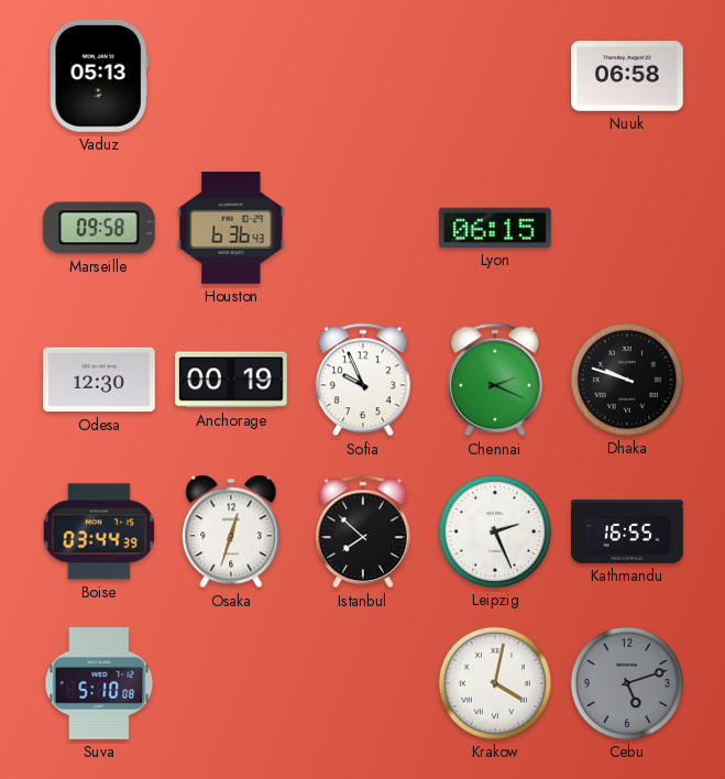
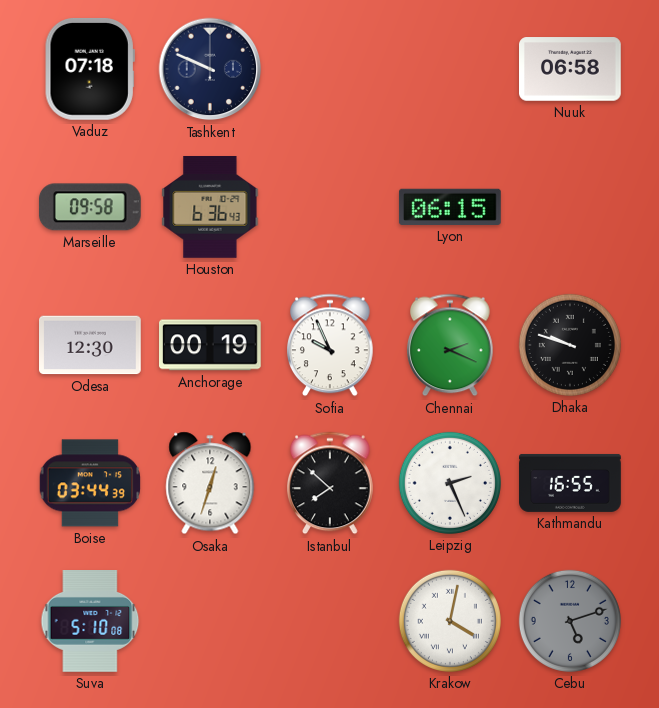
Vaduz: 05:13 -> 07:18
Tashkent: none -> 9:49
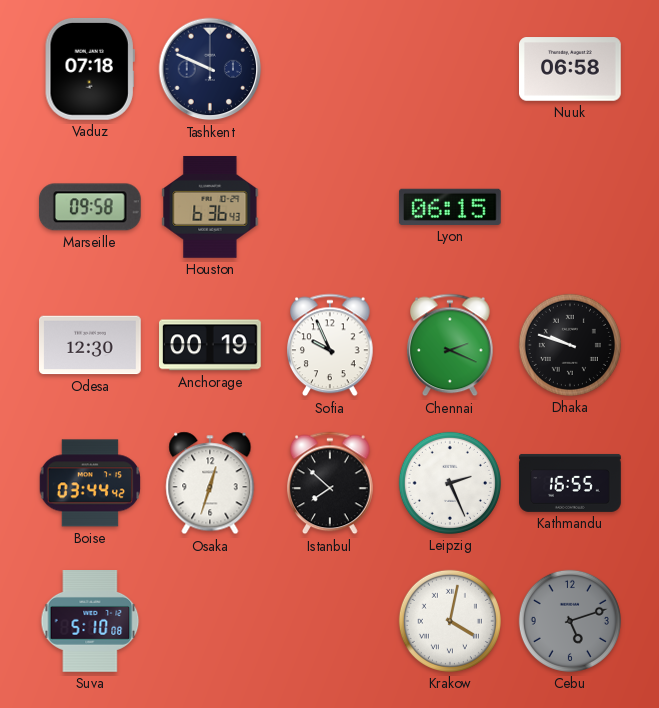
Boise: 03:44:39 -> 03:44:42
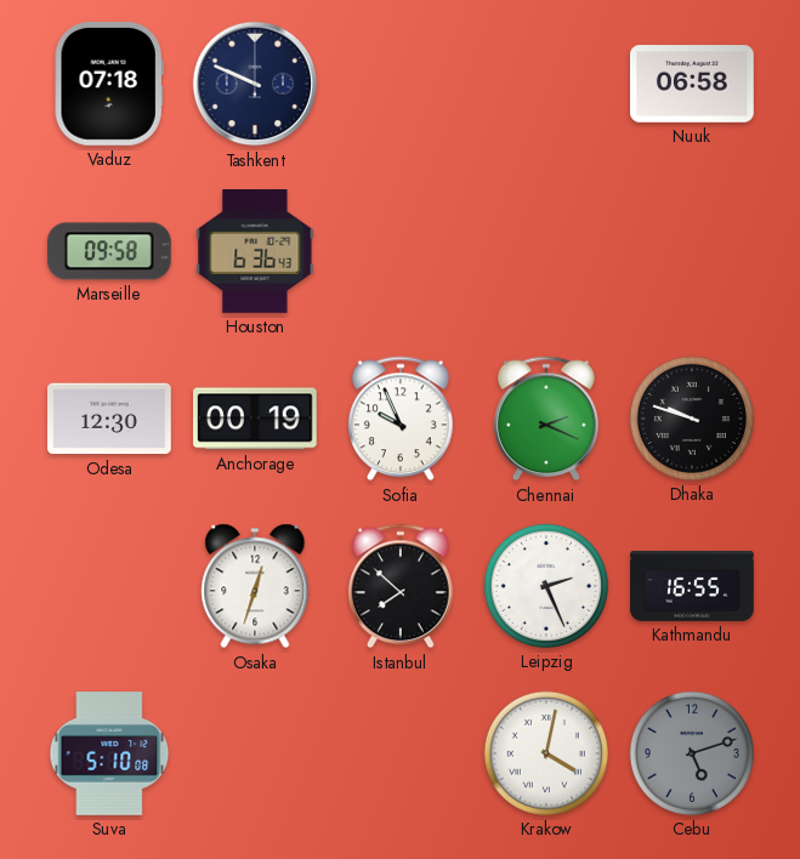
Lyon: 06:15 -> none
Boise: 03:44 -> none
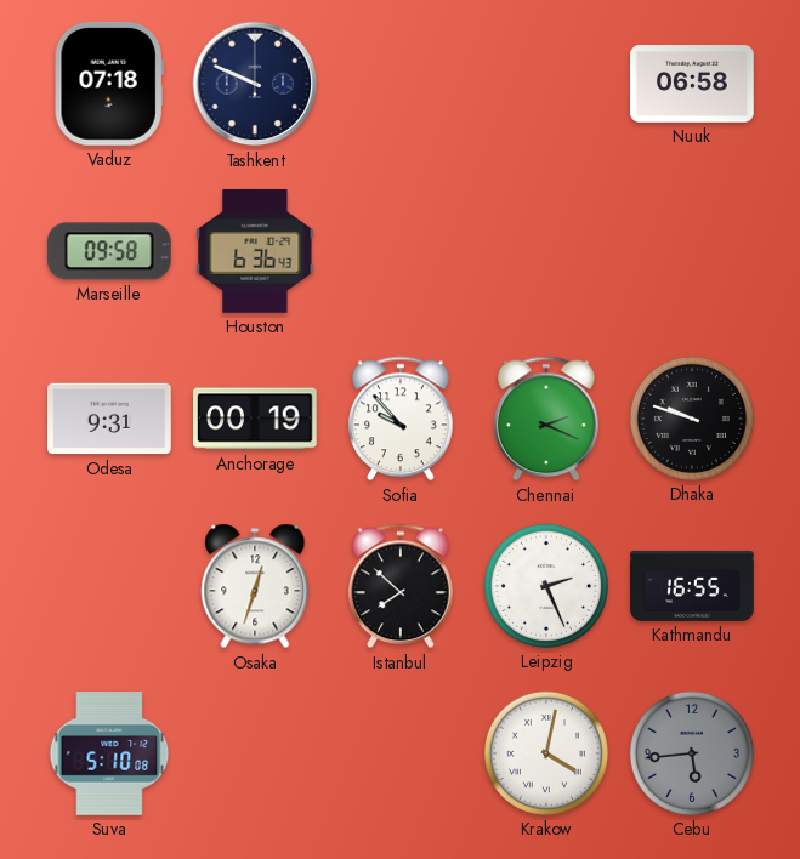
Odesa: 12:30 -> 9:31
Sofia: 9:56 -> 9:53
Cebu: 5:12 -> 5:44
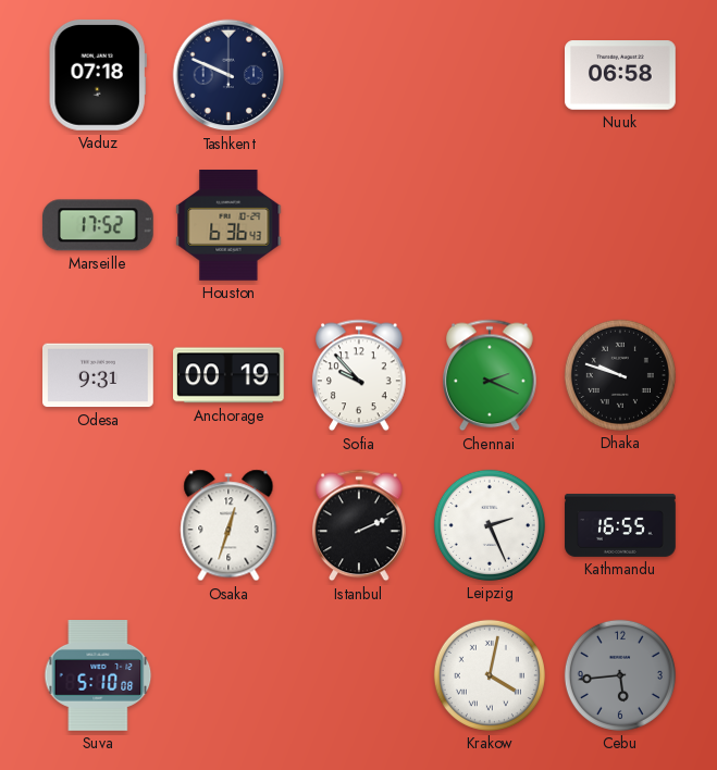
Marseille: 09:58 -> 17:52
Istanbul: 7:52 -> 2:11
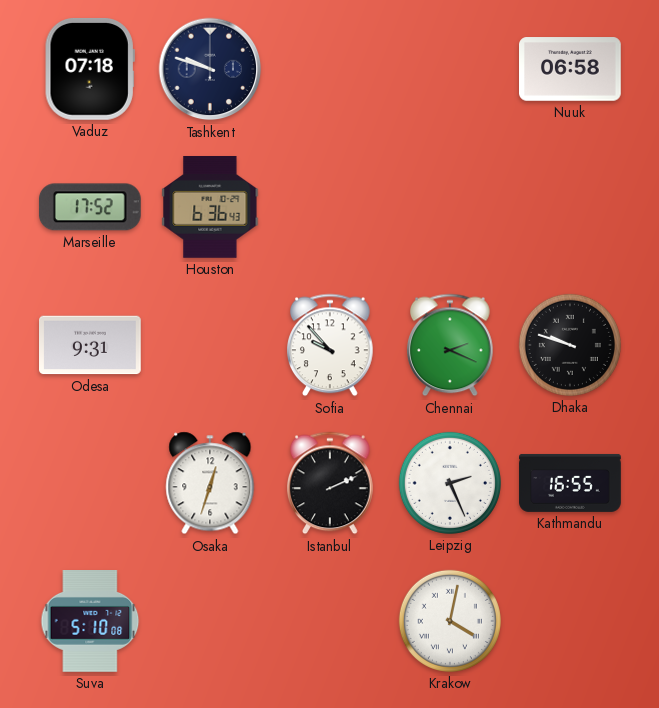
Tashkent: 9:49 -> 9:48
Anchorage: 00:19 -> none
Cebu: 5:44 -> none
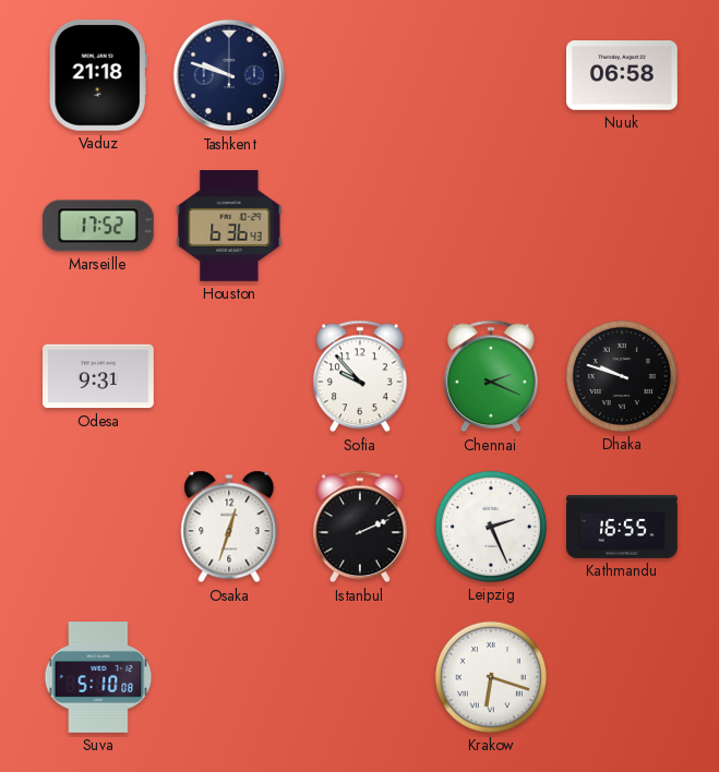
Vaduz: 07:18 -> 21:18
Krakow: 4:02 -> 6:18
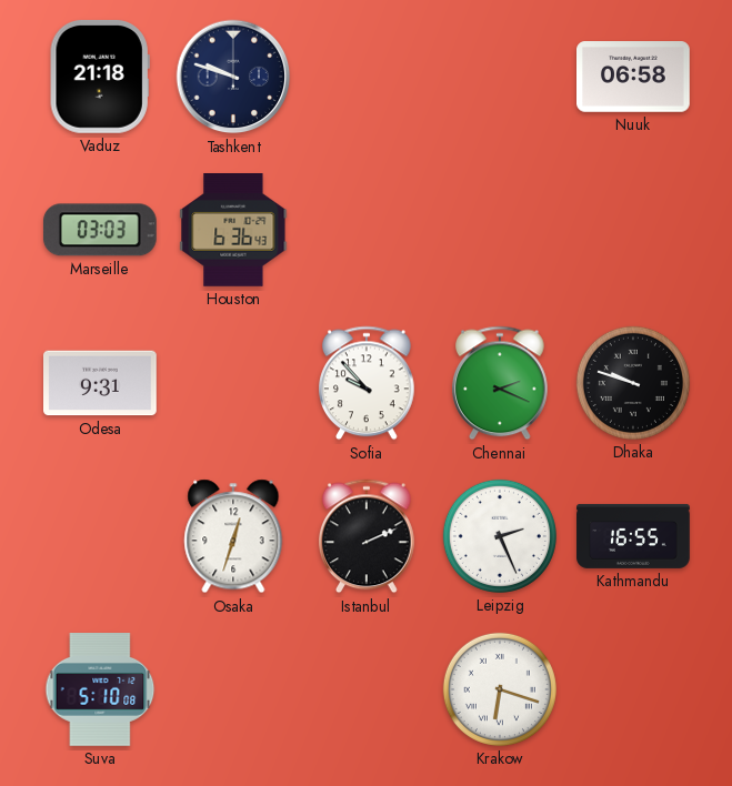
Marseille: 17:52 -> 03:03
